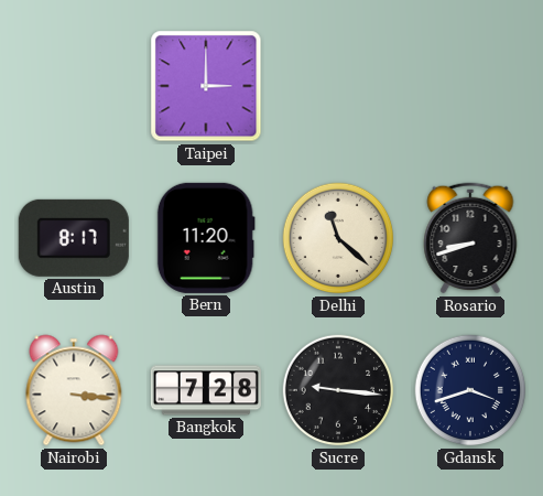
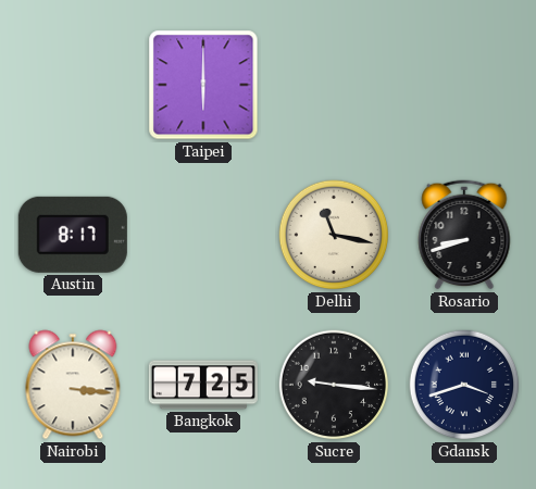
Taipei: 3:00 -> 6:00
Bern: 11:20 -> none
Delhi: 11:22 -> 11:17
Bangkok: 7:28 -> 7:25
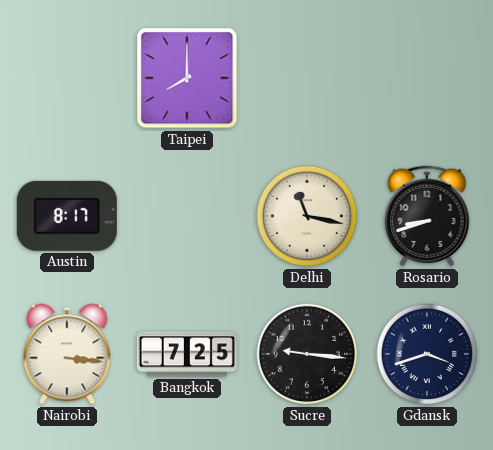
Taipei: 6:00 -> 8:00
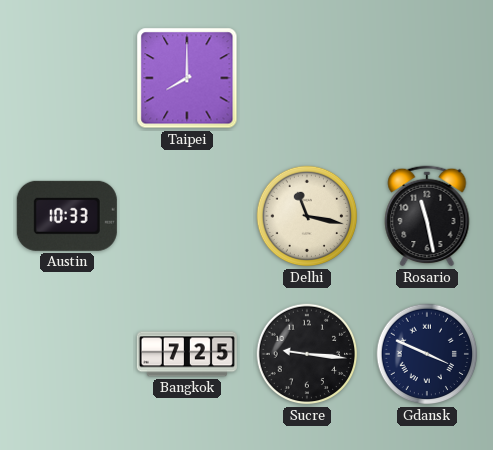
Austin: 8:17 -> 10:33
Rosario: 8:42 -> 11:28
Nairobi: 3:16 -> none
Gdansk: 3:42 -> 3:49
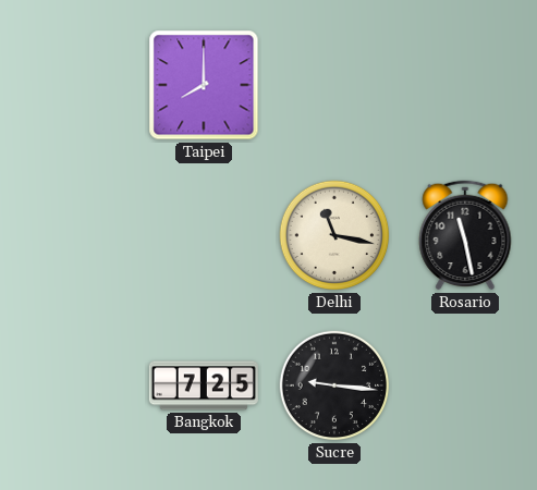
Austin: 10:33 -> none
Gdansk: 3:49 -> none
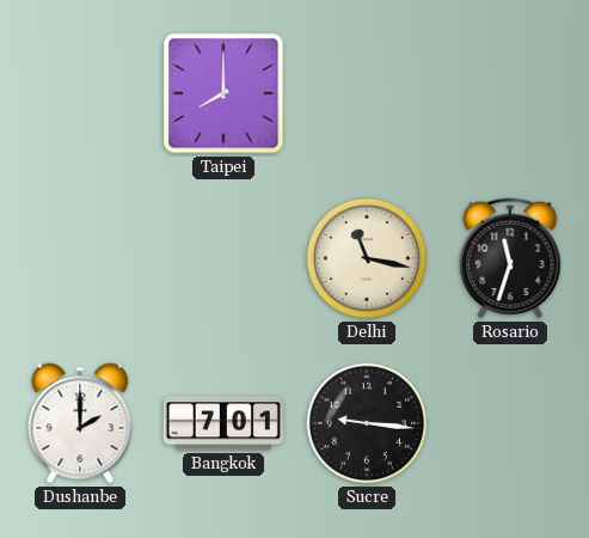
Rosario: 11:28 -> 11:33
Dushanbe: none -> 2:00
Bangkok: 7:25 -> 7:01
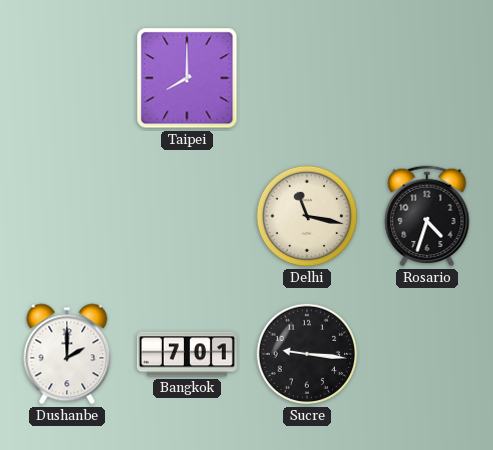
Rosario: 11:33 -> 4:33
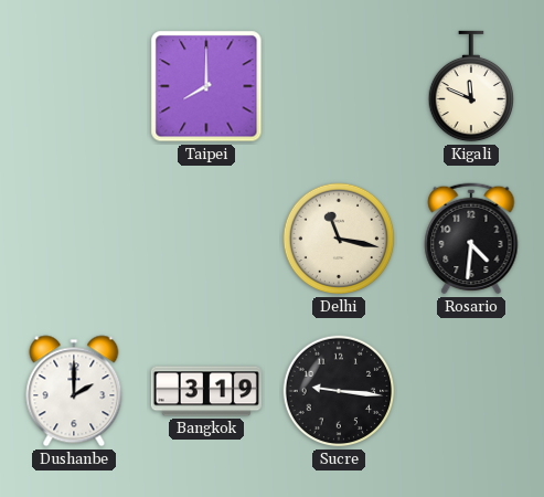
Kigali: none -> 11:49
Rosario: 4:33 -> 4:31
Bangkok: 7:01 -> 3:19
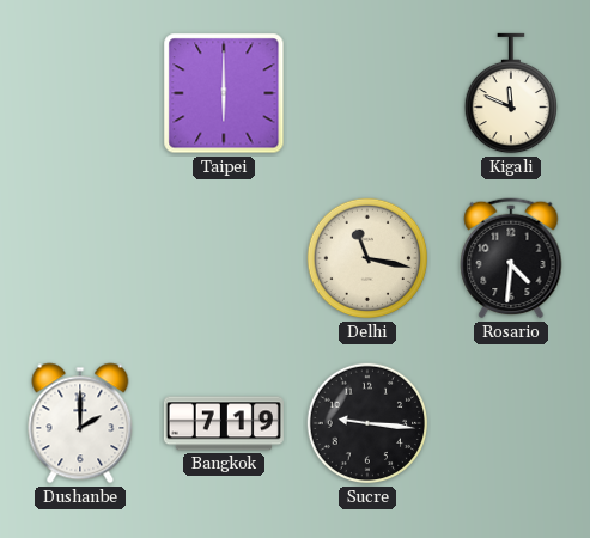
Taipei: 8:00 -> 6:00
Bangkok: 3:19 -> 7:19
